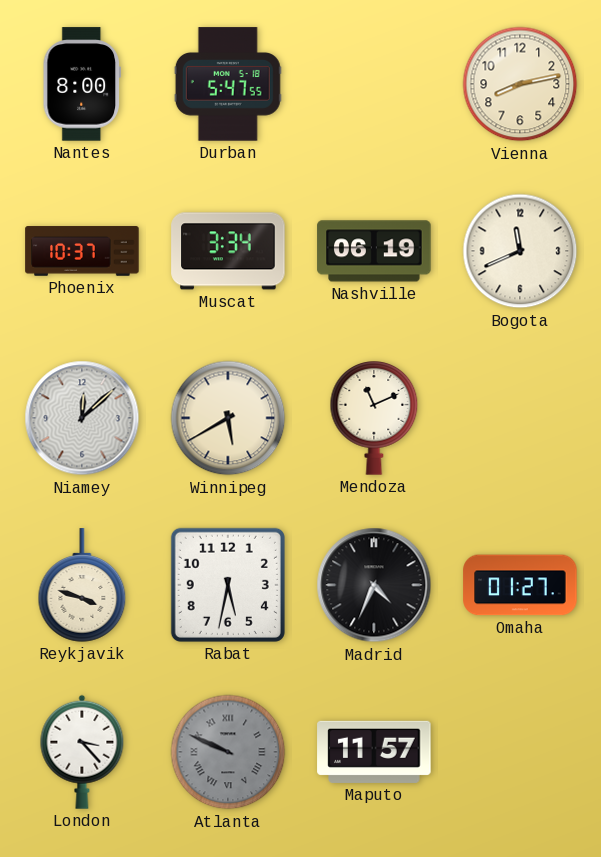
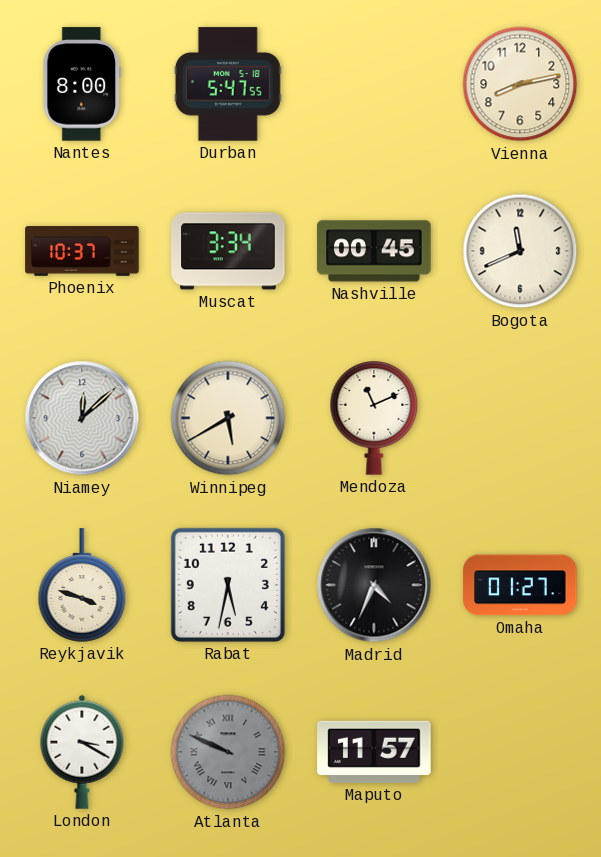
Nashville: 06:19 -> 00:45
London: 3:23 -> 3:20
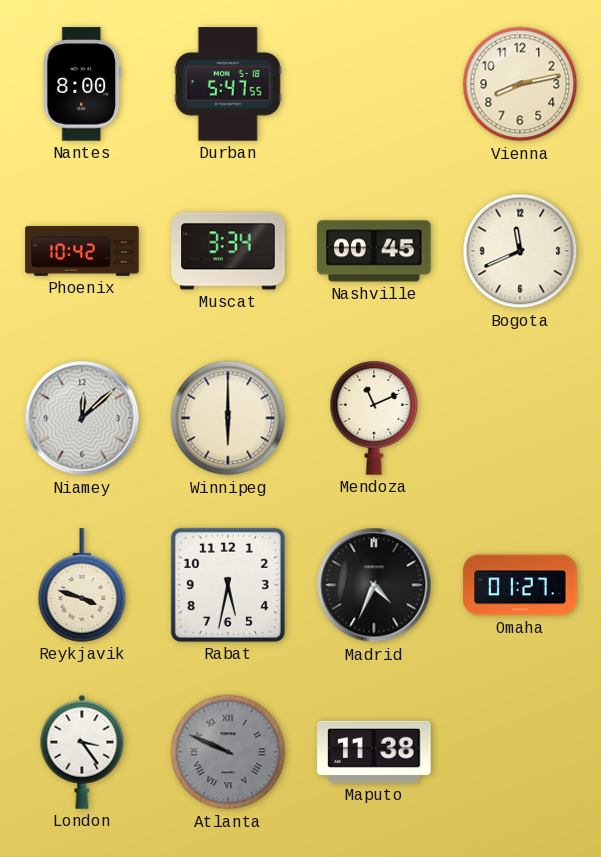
Phoenix: 10:37 -> 10:42
Winnipeg: 5:40 -> 6:00
London: 3:20 -> 3:24
Maputo: 11:57 -> 11:38
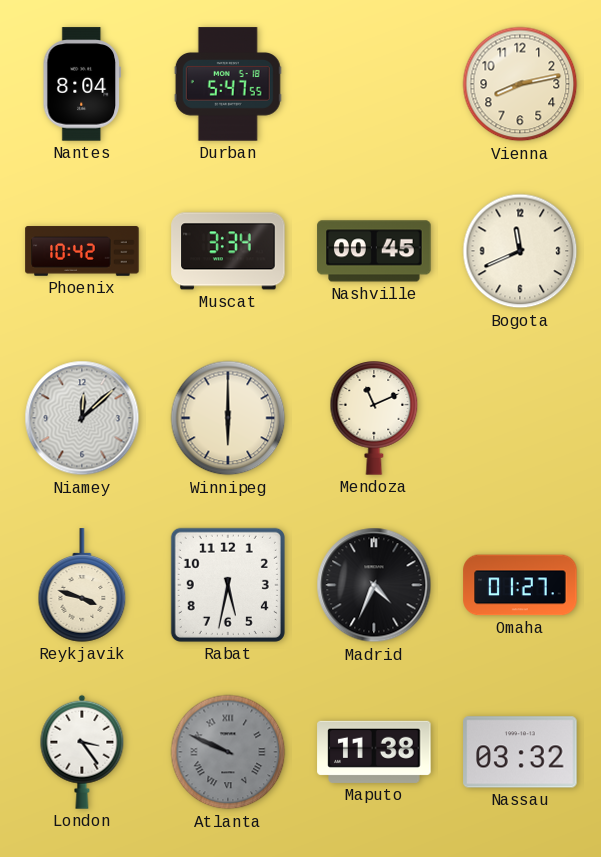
Nantes: 8:00 -> 8:04
Nassau: none -> 03:32
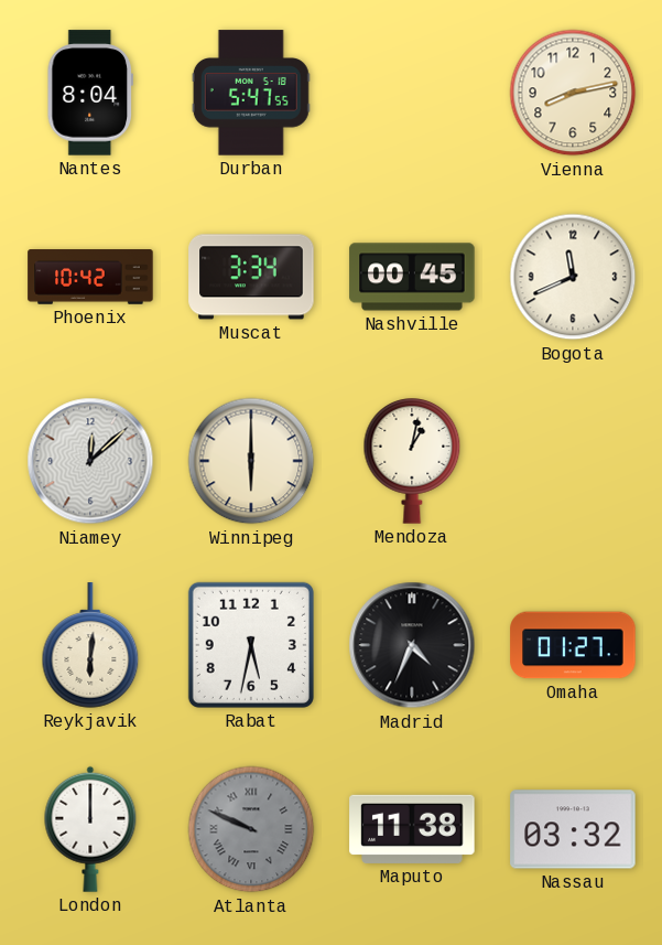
Mendoza: 11:11 -> 1:02
Reykjavik: 3:48 -> 6:01
London: 3:24 -> 12:00
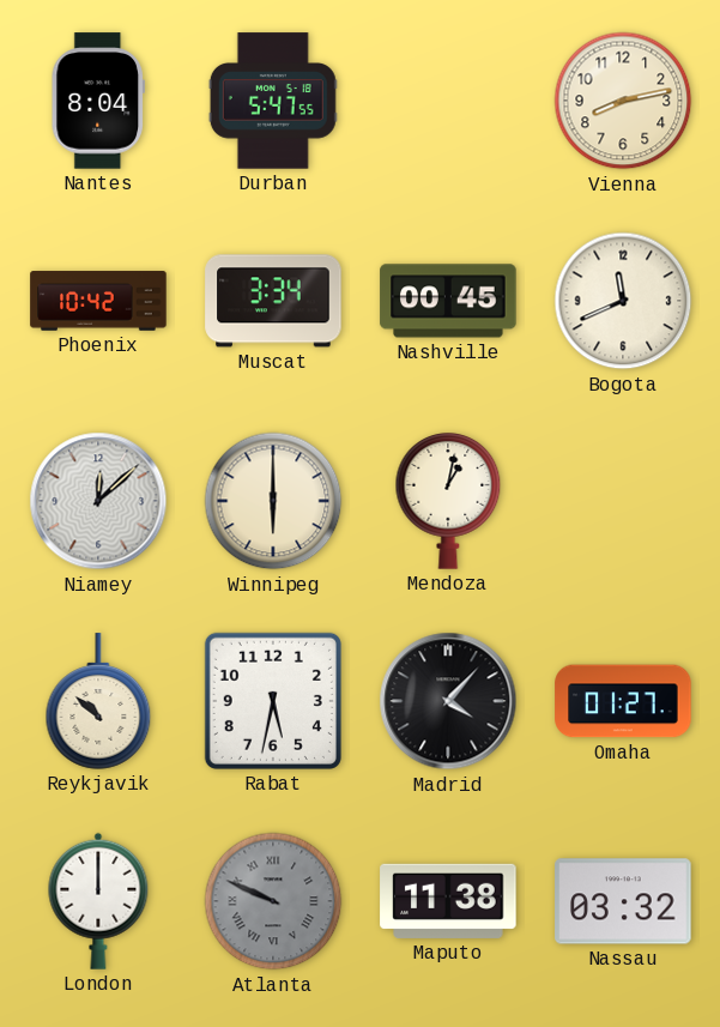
Reykjavik: 6:01 -> 10:52
Madrid: 4:34 -> 4:07
